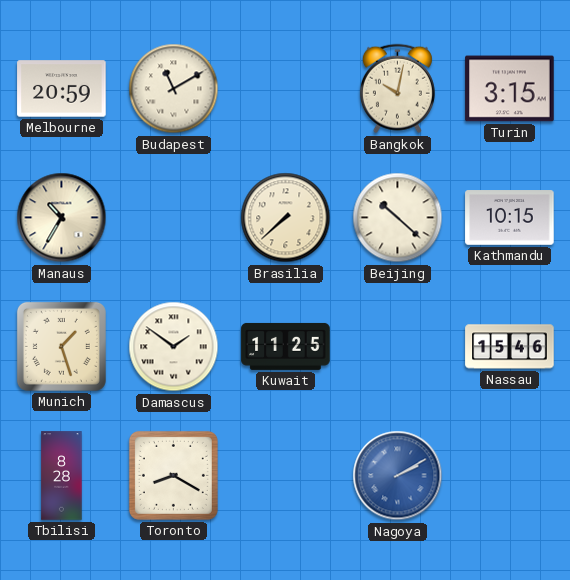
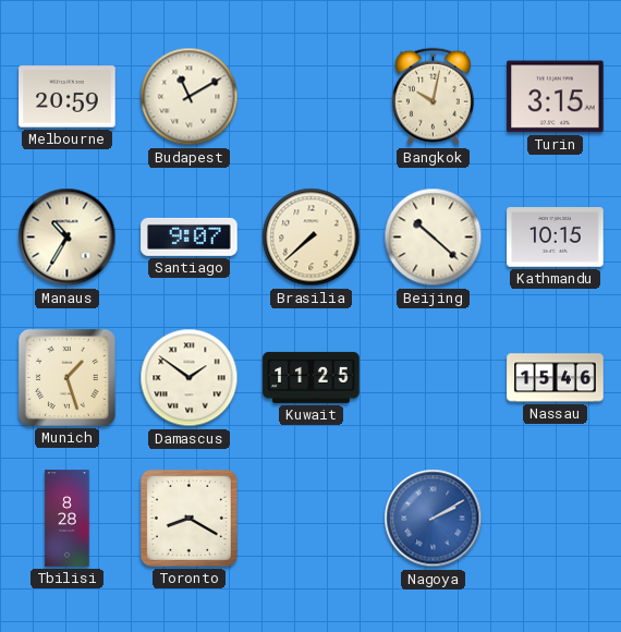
Santiago: none -> 9:07
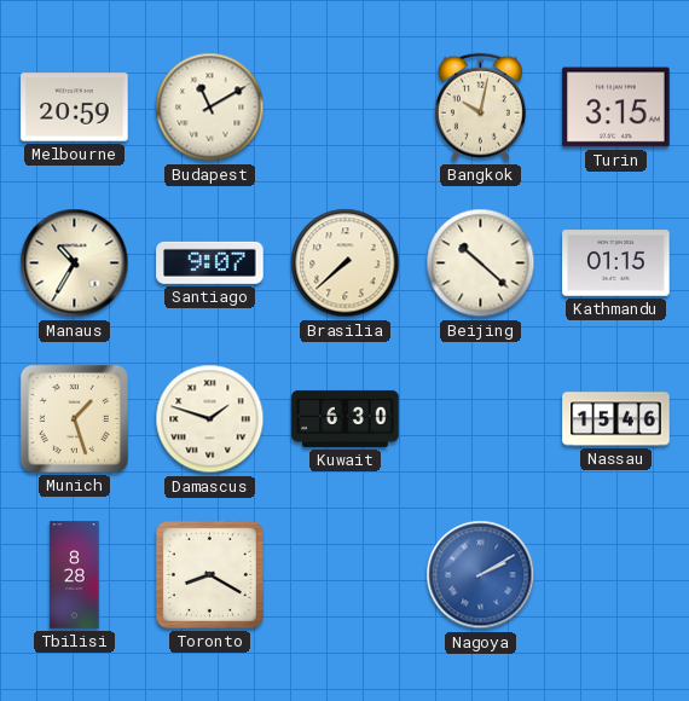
Kathmandu: 10:15 -> 01:15
Damascus: 1:51 -> 1:48
Kuwait: 11:25 -> 6:30
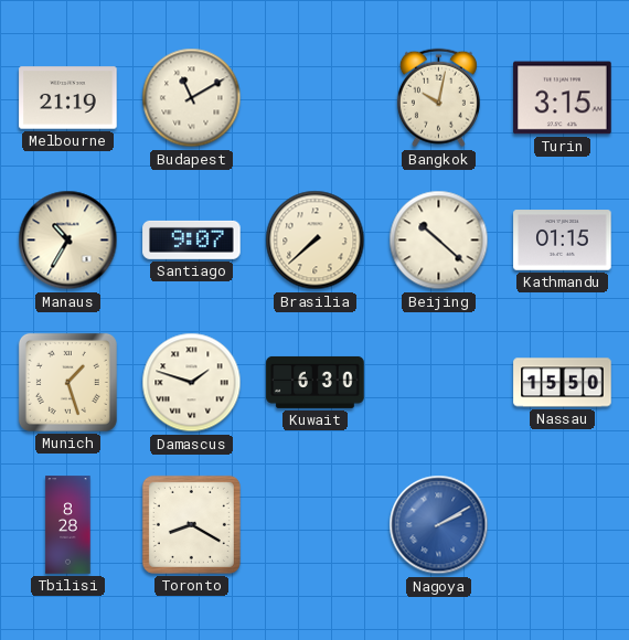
Melbourne: 20:59 -> 21:19
Nassau: 15:46 -> 15:50
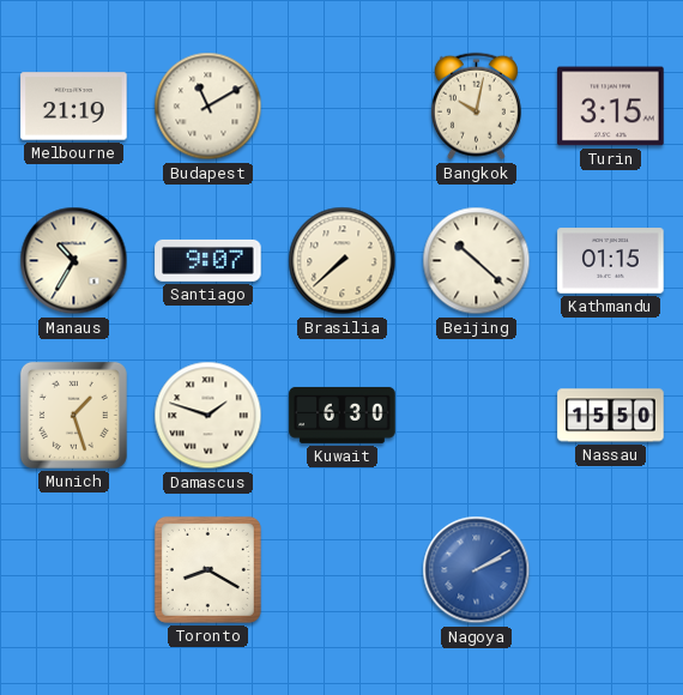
Tbilisi: 8:28 -> none
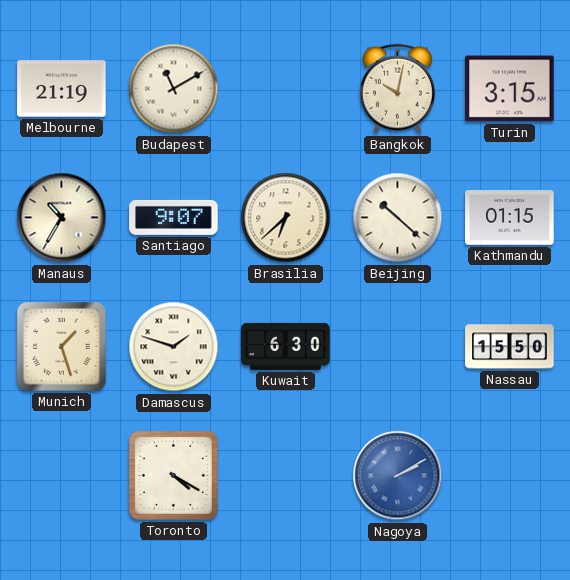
Brasilia: 7:38 -> 6:38
Toronto: 8:20 -> 4:20
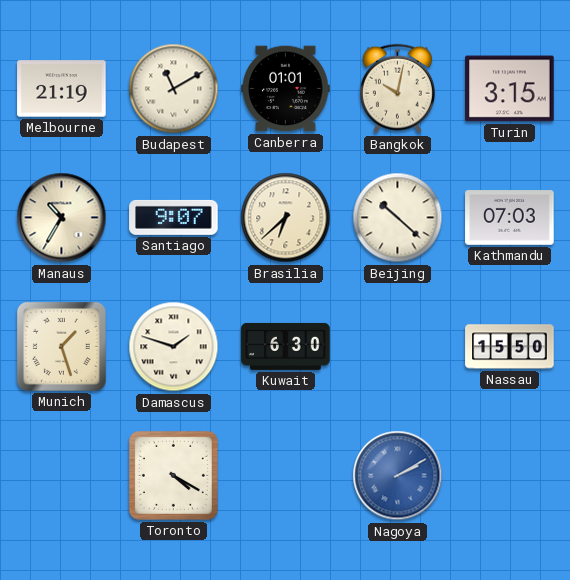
Canberra: none -> 01:01
Kathmandu: 01:15 -> 07:03
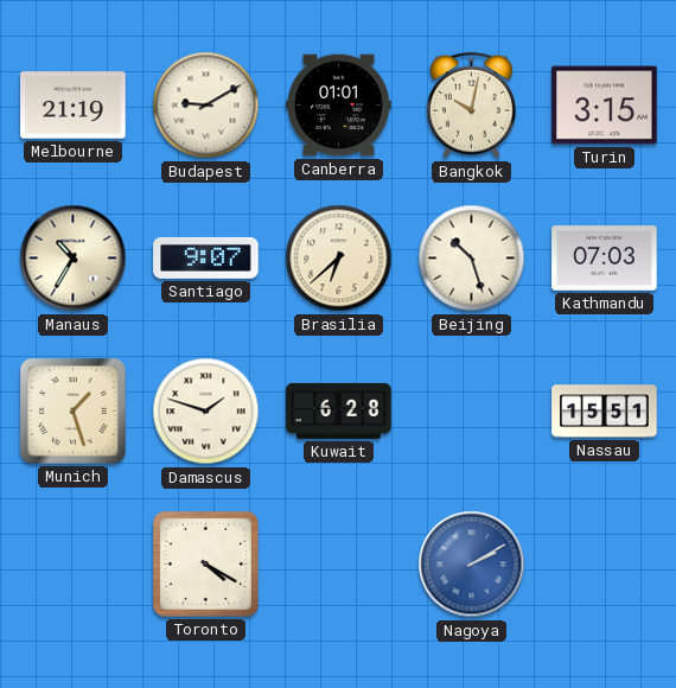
Budapest: 11:10 -> 9:10
Beijing: 10:22 -> 10:27
Kuwait: 6:30 -> 6:28
Nassau: 15:50 -> 15:51
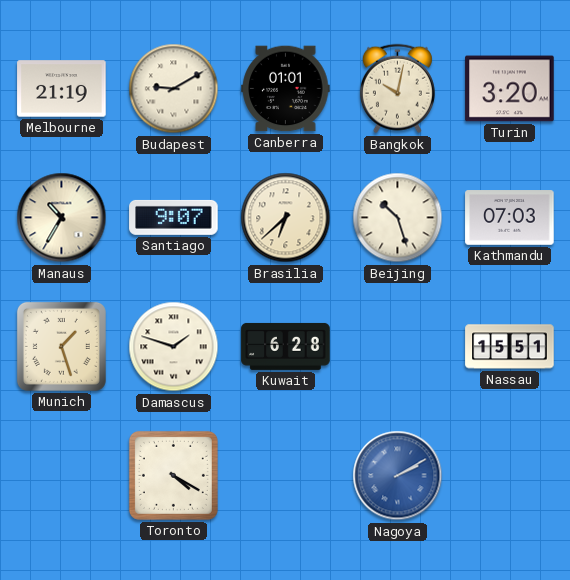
Turin: 3:15 -> 3:20
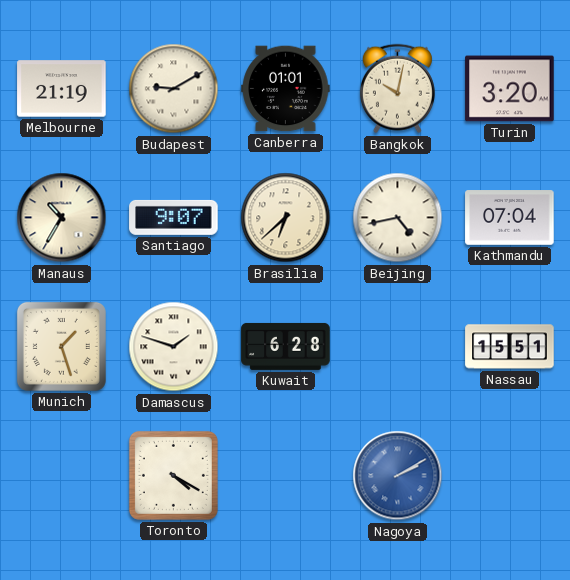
Beijing: 10:27 -> 4:43
Kathmandu: 07:03 -> 07:04
